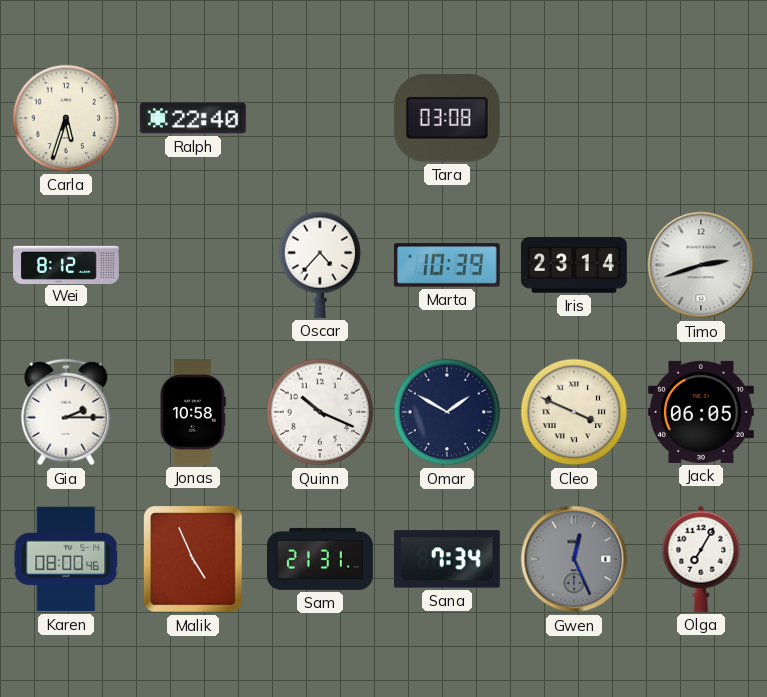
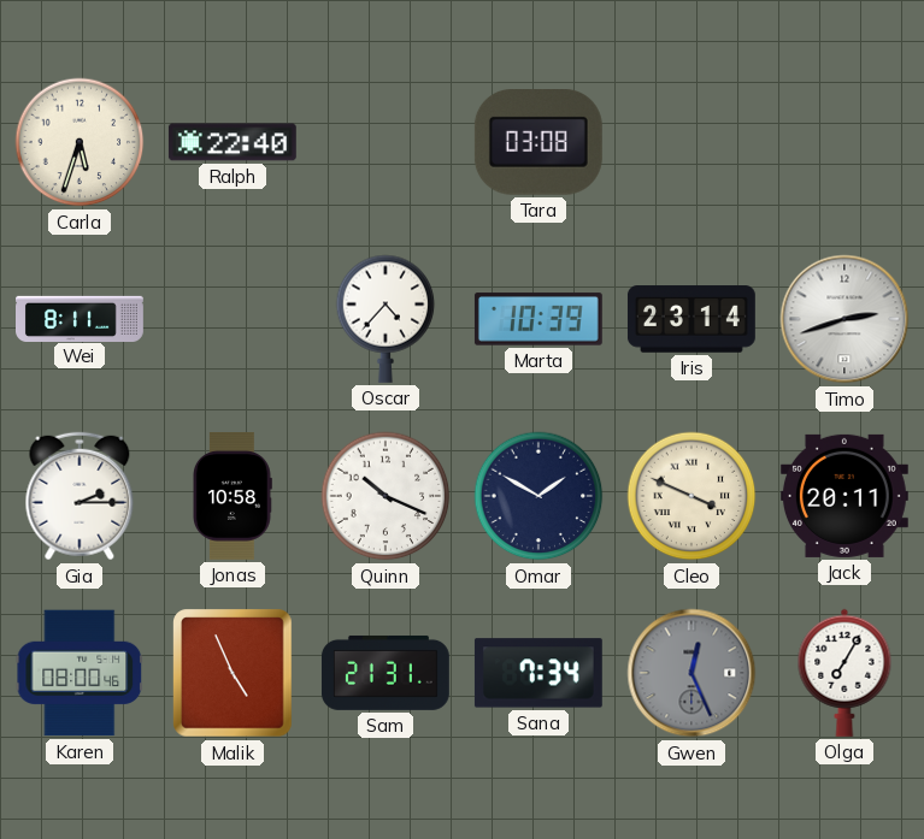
Wei: 8:12 -> 8:11
Jack: 06:05 -> 20:11
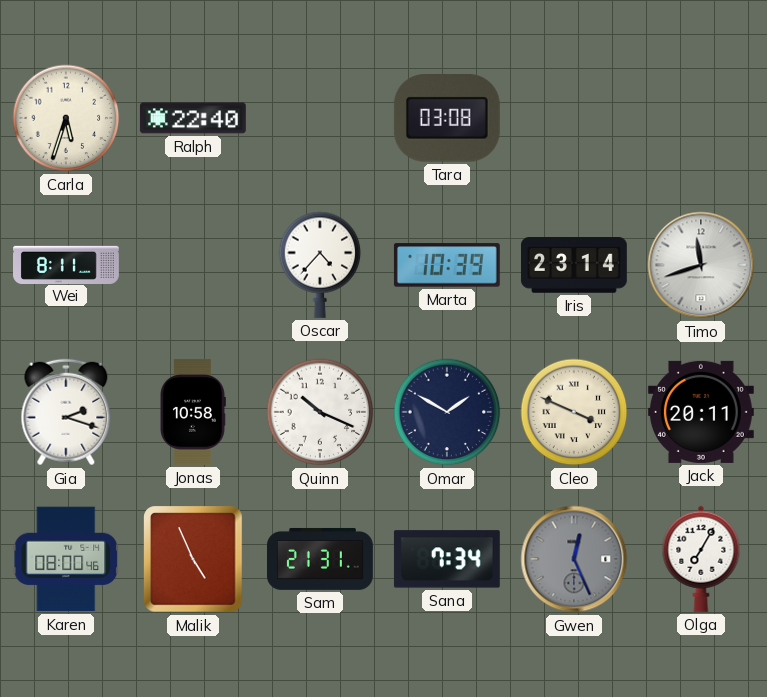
Timo: 2:42 -> 11:42
Gia: 2:15 -> 2:18
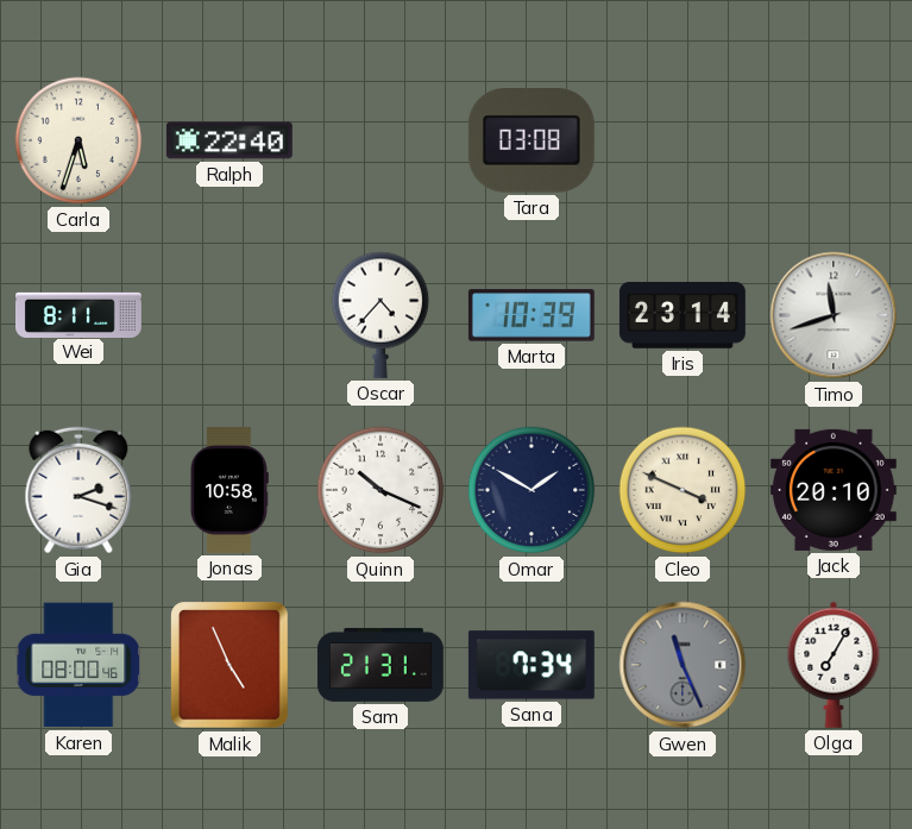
Jack: 20:11 -> 20:10
Gwen: 12:26 -> 11:26
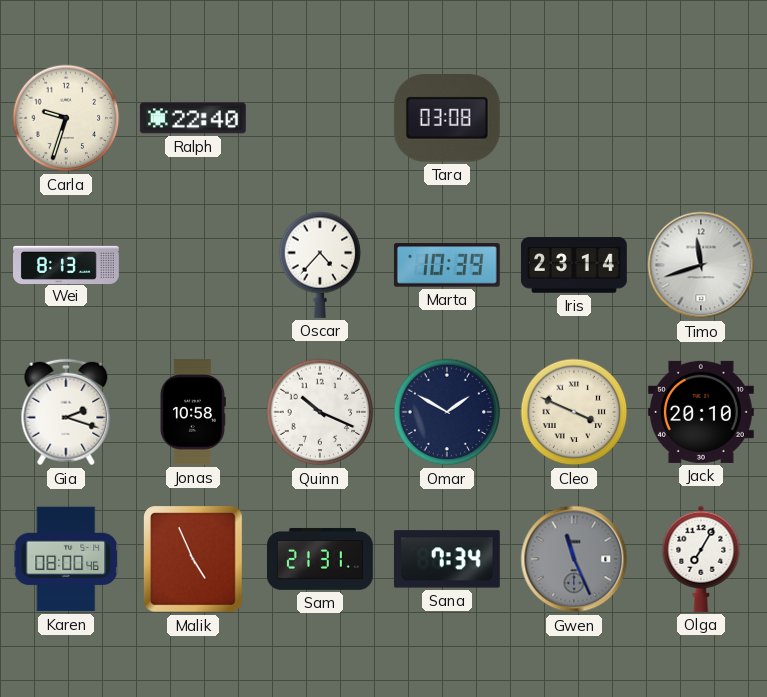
Carla: 5:33 -> 9:33
Wei: 8:11 -> 8:13
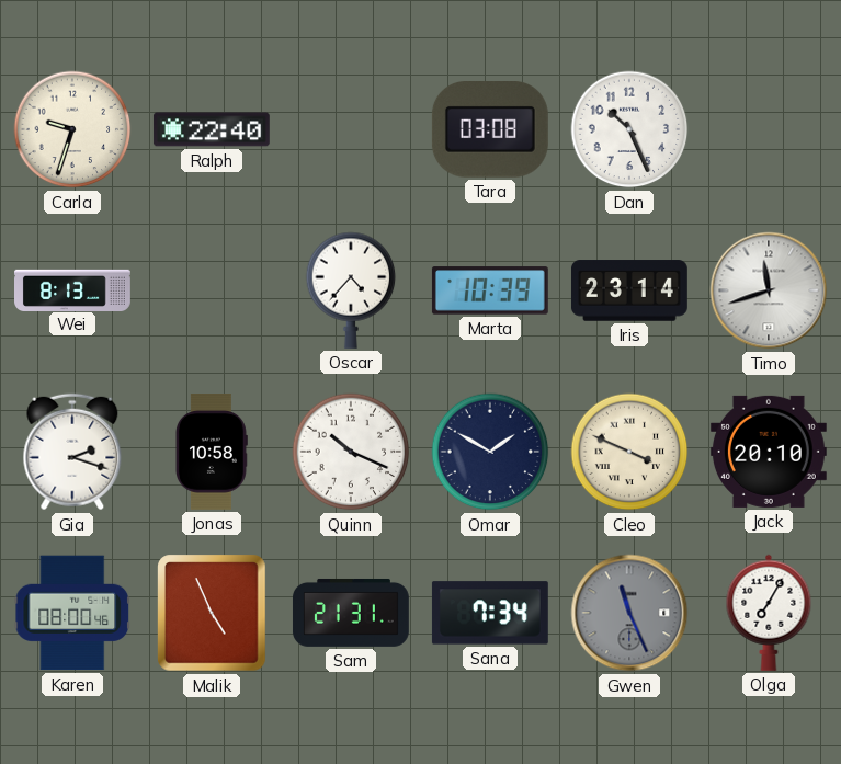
Dan: none -> 10:26
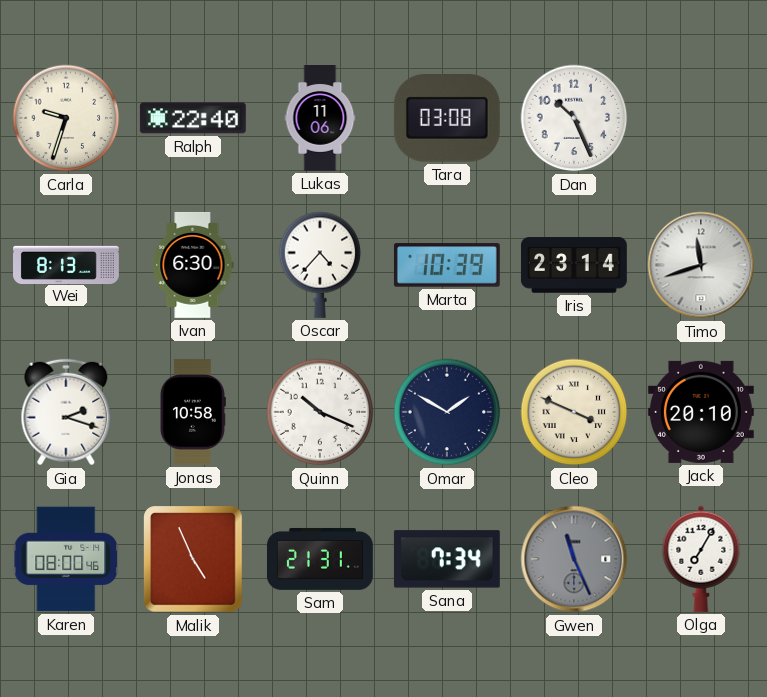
Lukas: none -> 11:06
Ivan: none -> 6:30
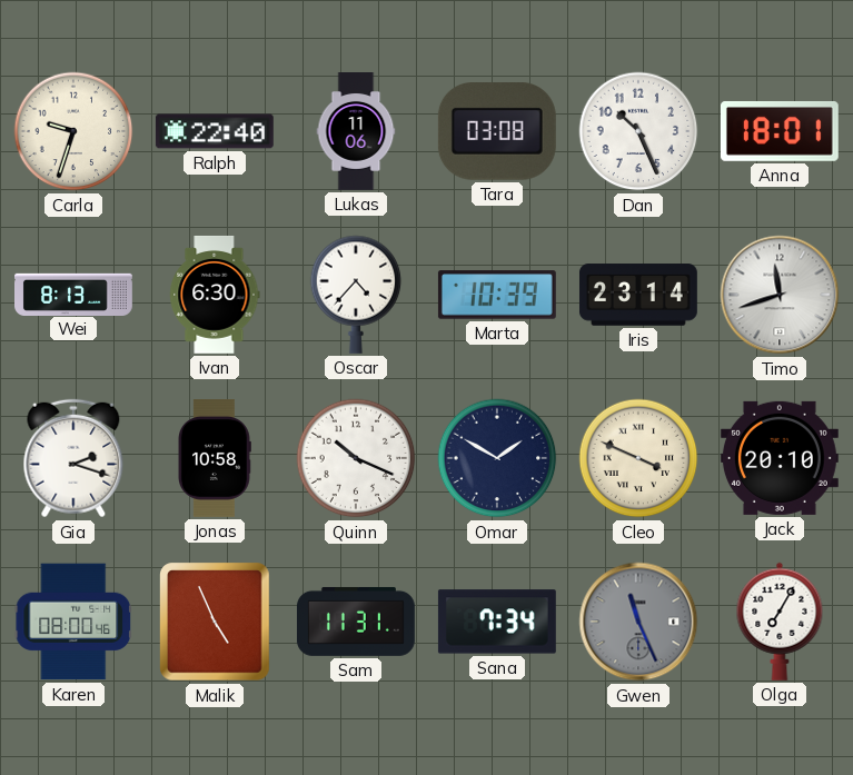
Anna: none -> 18:01
Sam: 21:31 -> 11:31
